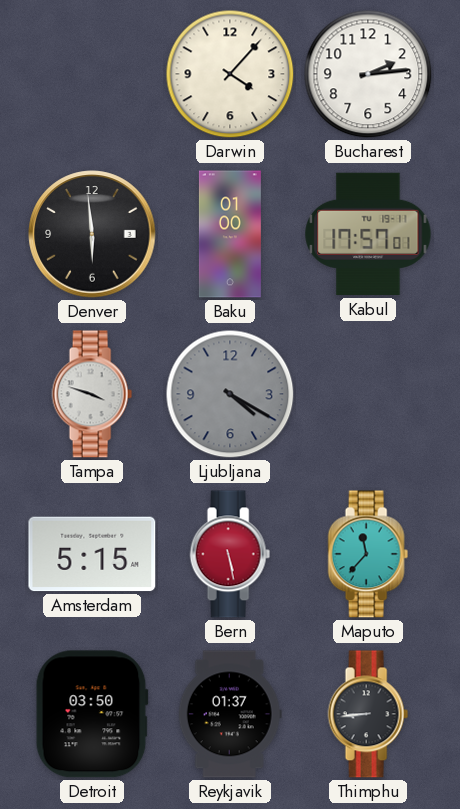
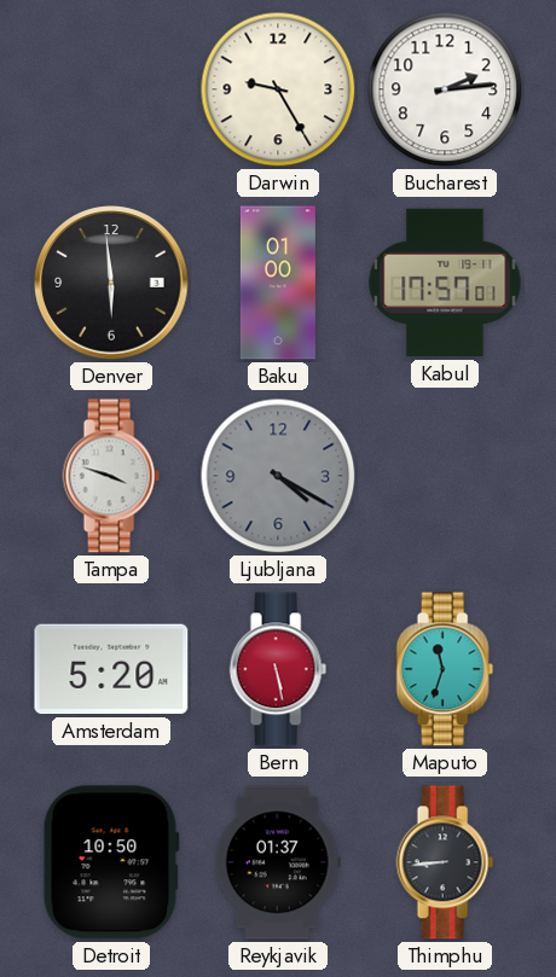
Darwin: 4:07 -> 9:25
Amsterdam: 5:15 -> 5:20
Maputo: 11:37 -> 11:33
Detroit: 03:50 -> 10:50
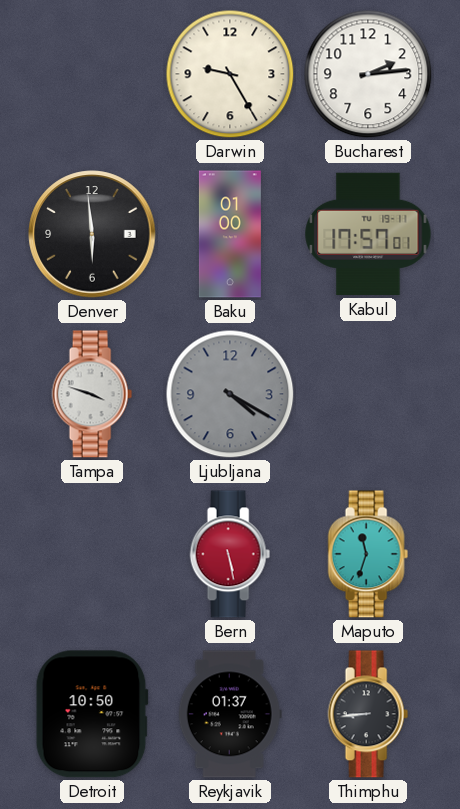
Amsterdam: 5:20 -> none
